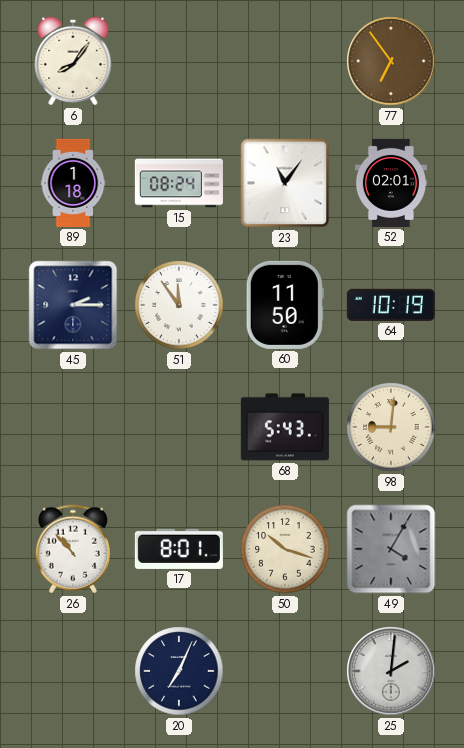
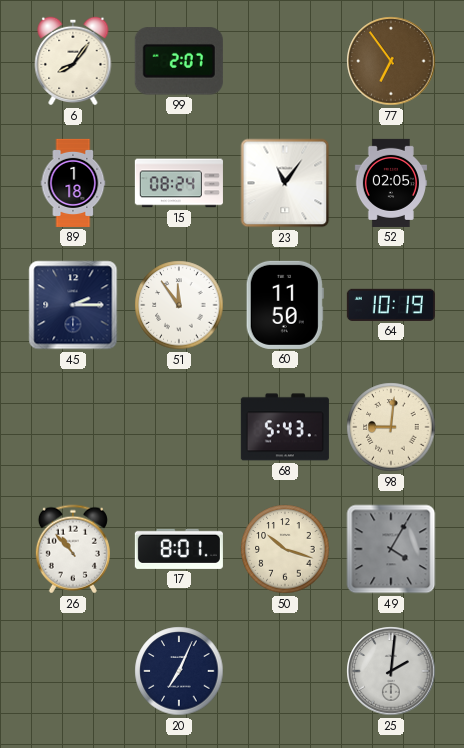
99: none -> 2:07
52: 02:01 -> 02:05
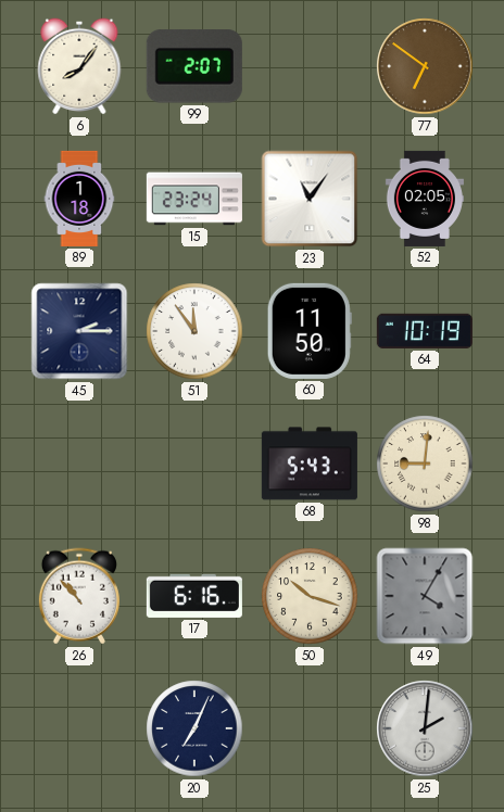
77: 6:54 -> 6:51
15: 08:24 -> 23:24
17: 8:01 -> 6:16
